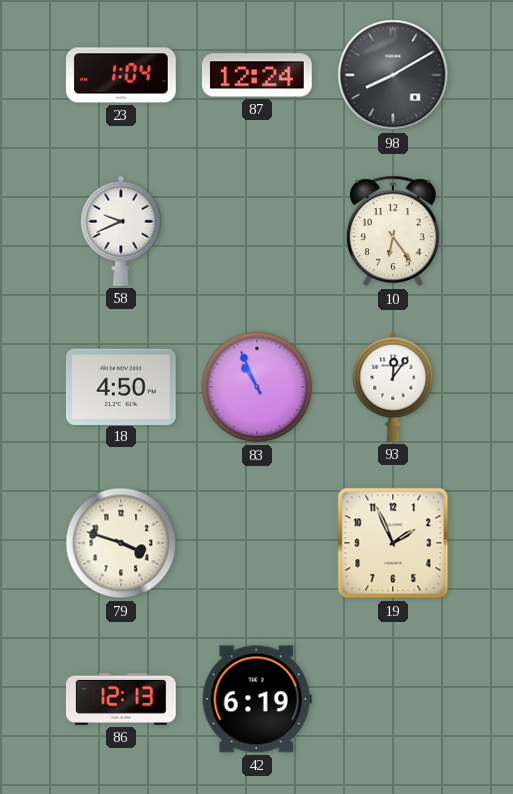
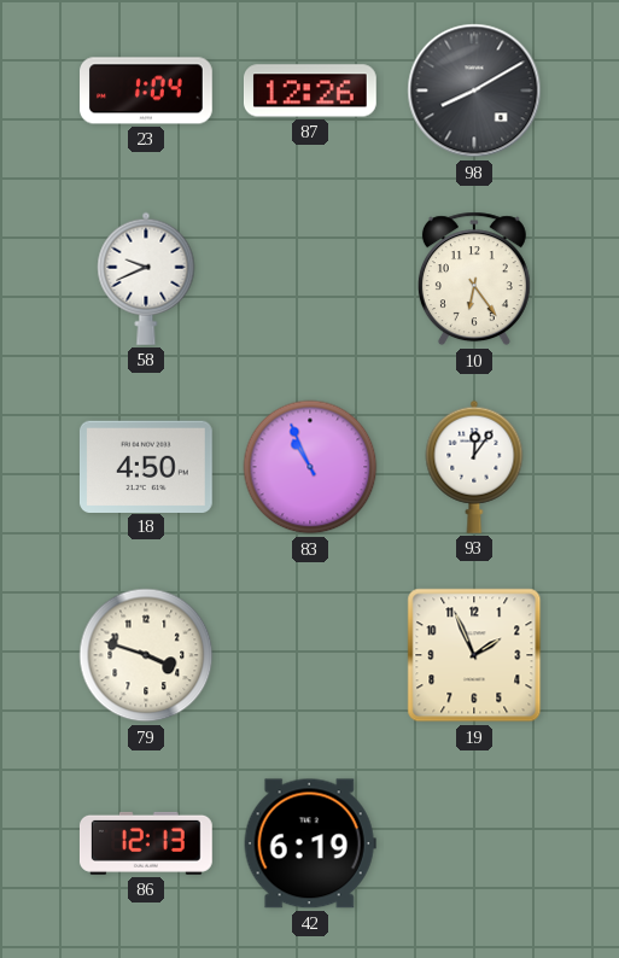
87: 12:24 -> 12:26
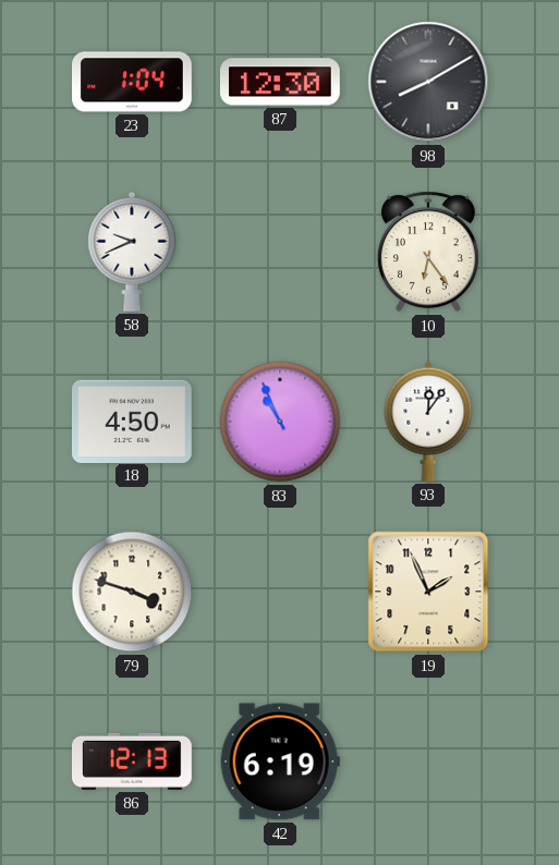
87: 12:26 -> 12:30
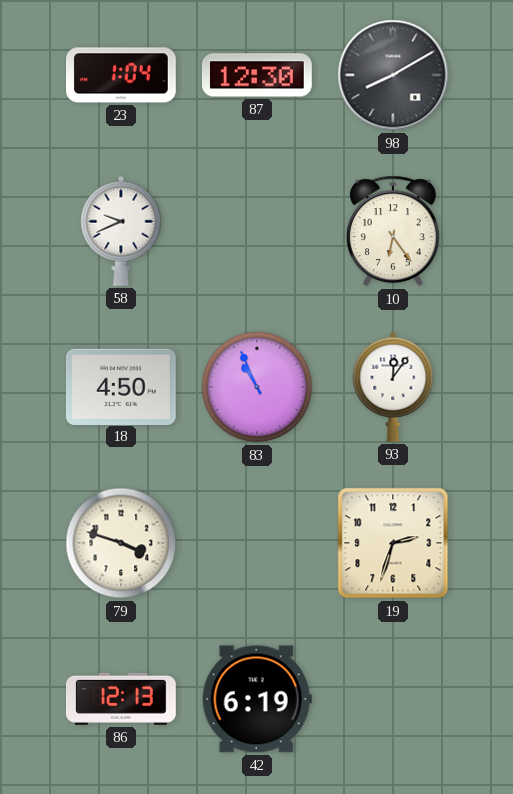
19: 1:56 -> 2:33
